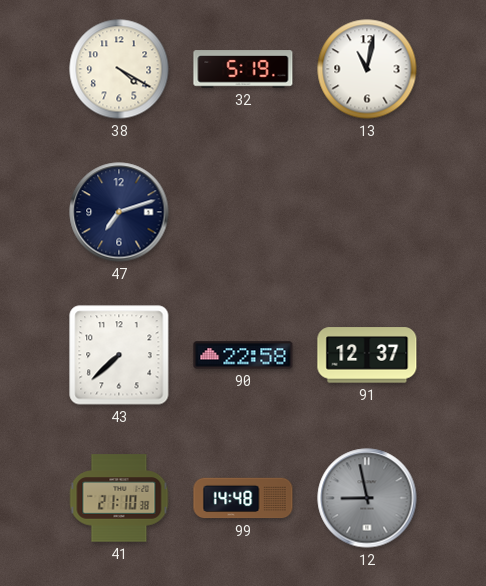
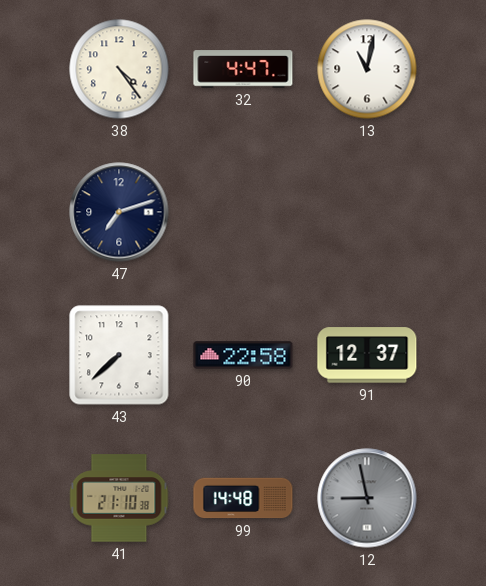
38: 4:20 -> 4:24
32: 5:19 -> 4:47
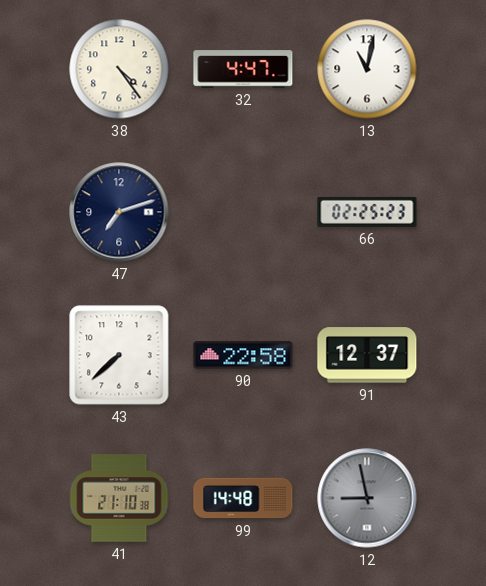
66: none -> 02:25
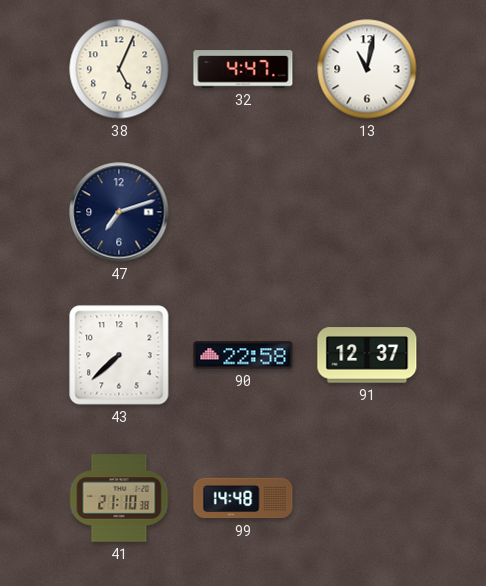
38: 4:24 -> 5:04
66: 02:25 -> none
12: 8:58 -> none
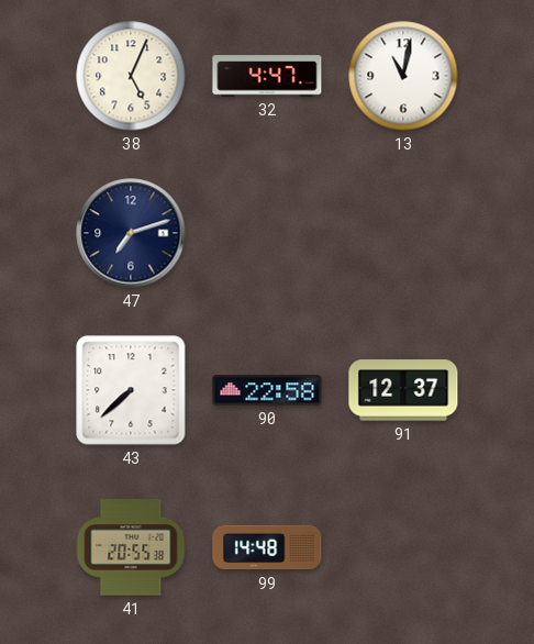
41: 21:10 -> 20:55
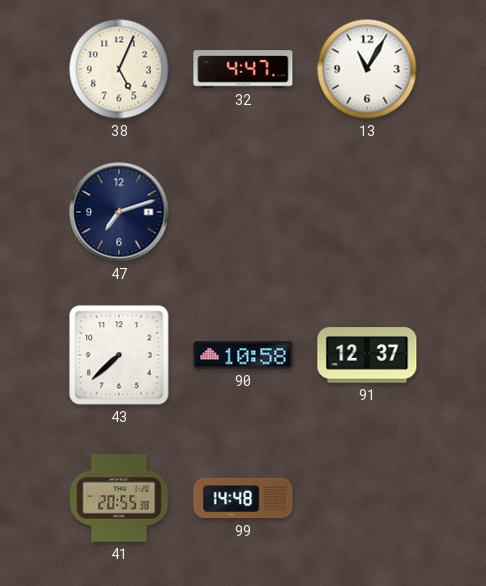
13: 11:02 -> 11:05
90: 22:58 -> 10:58
